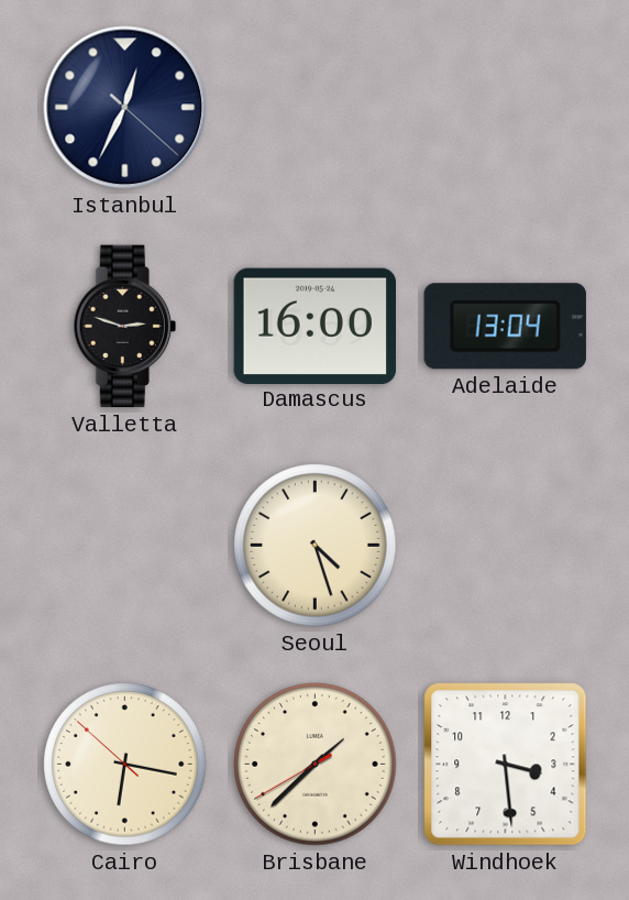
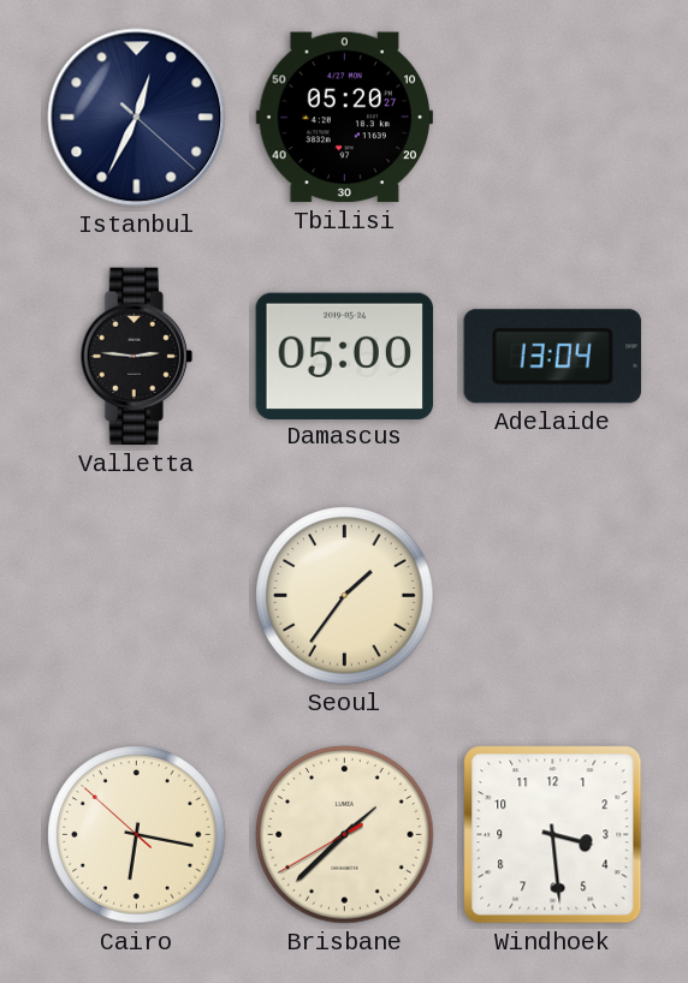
Tbilisi: none -> 05:20
Valletta: 2:48 -> 2:46
Damascus: 16:00 -> 05:00
Seoul: 4:27 -> 1:36
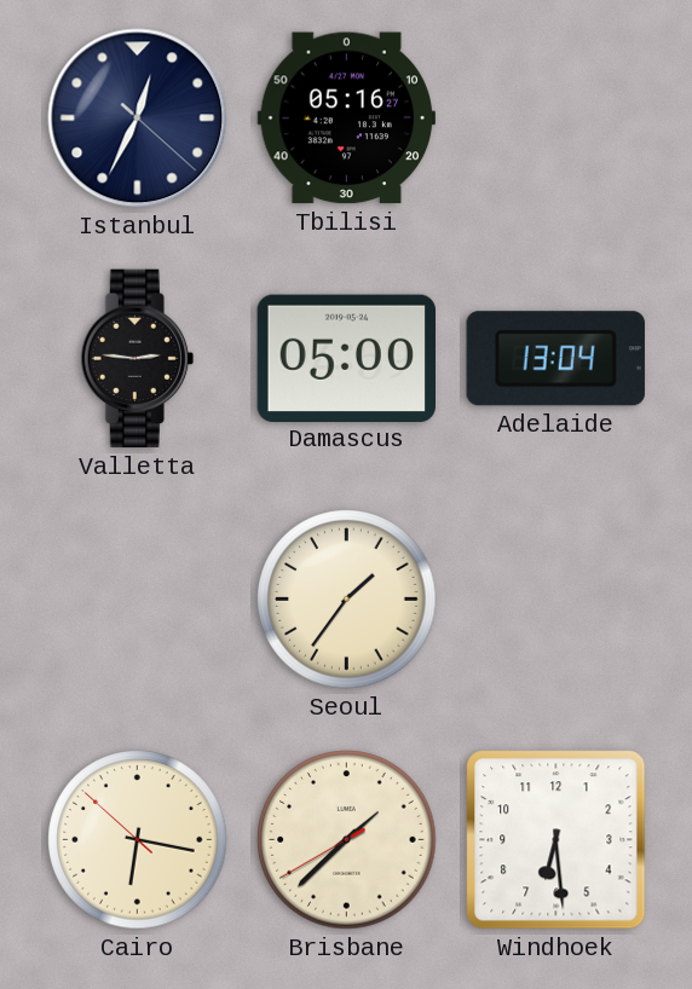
Tbilisi: 05:20 -> 05:16
Windhoek: 3:29 -> 6:29
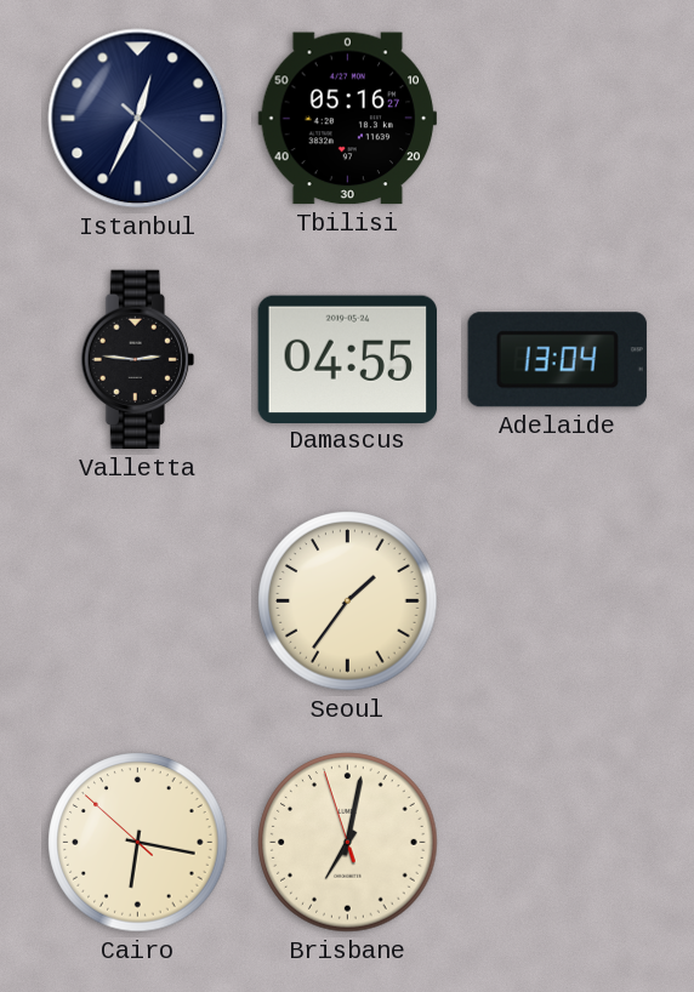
Damascus: 05:00 -> 04:55
Brisbane: 1:37 -> 7:01
Windhoek: 6:29 -> none
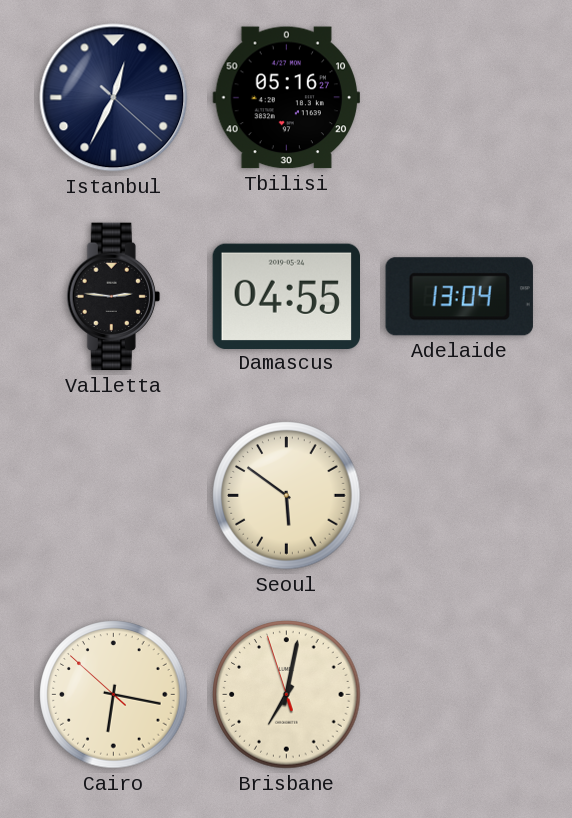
Seoul: 1:36 -> 5:51
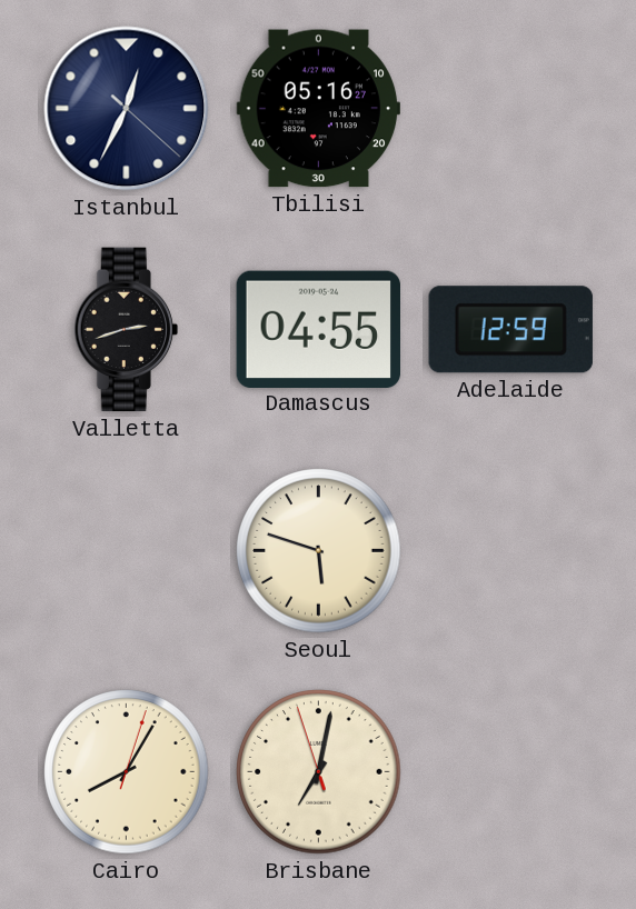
Valletta: 2:46 -> 2:42
Adelaide: 13:04 -> 12:59
Seoul: 5:51 -> 5:48
Cairo: 6:16 -> 8:05
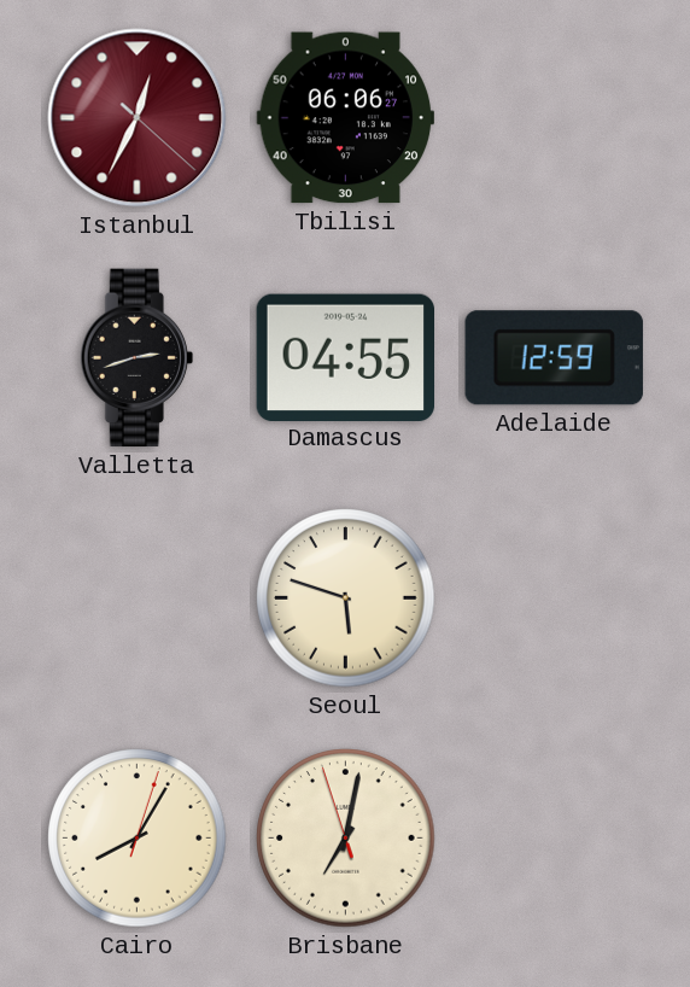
Istanbul dial: navy -> burgundy
Tbilisi: 05:16 -> 06:06
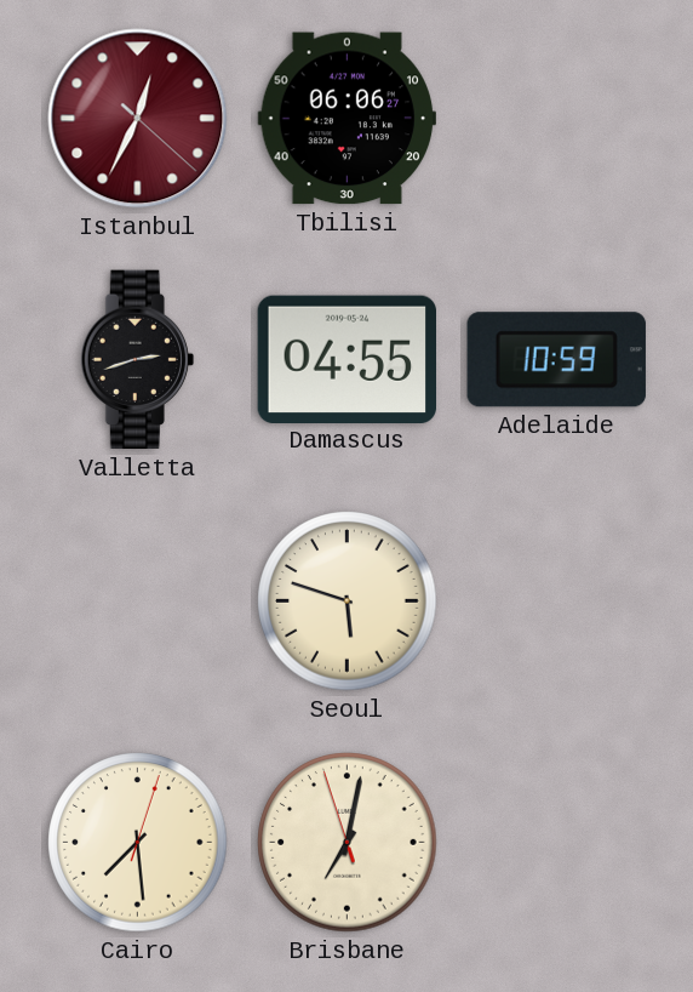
Adelaide: 12:59 -> 10:59
Cairo: 8:05 -> 7:29
